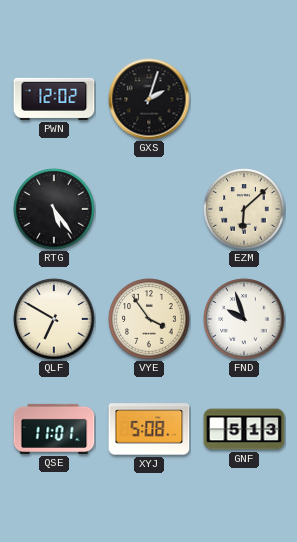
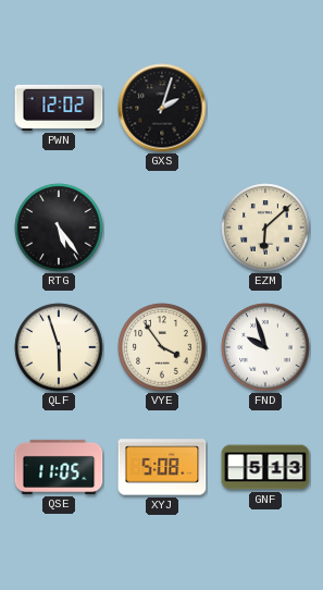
QLF: 6:50 -> 5:57
QSE: 11:01 -> 11:05
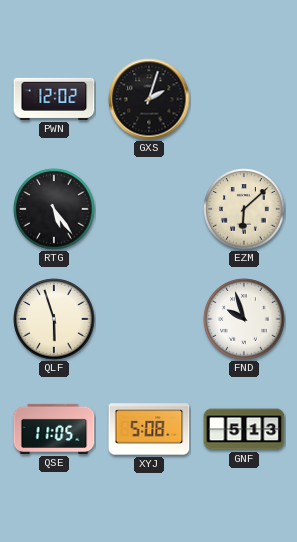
VYE: 3:54 -> none
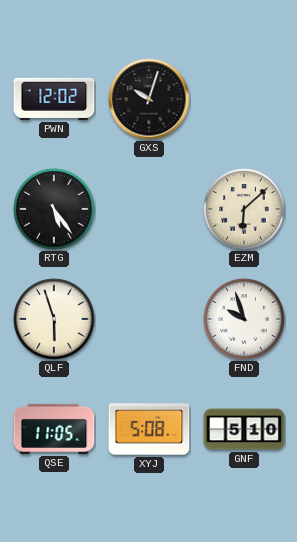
GXS: 2:03 -> 10:03
GNF: 5:13 -> 5:10
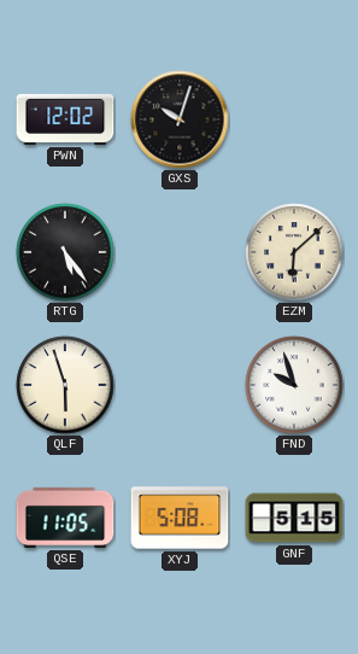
GNF: 5:10 -> 5:15
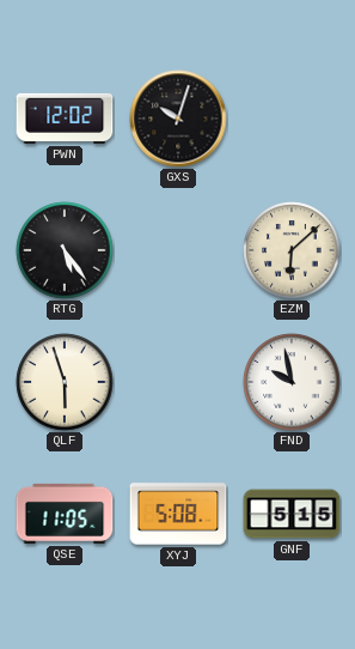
FND: 9:57 -> 9:58
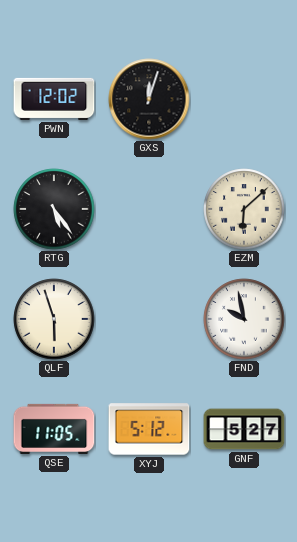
GXS: 10:03 -> 12:03
XYJ: 5:08 -> 5:12
GNF: 5:15 -> 5:27
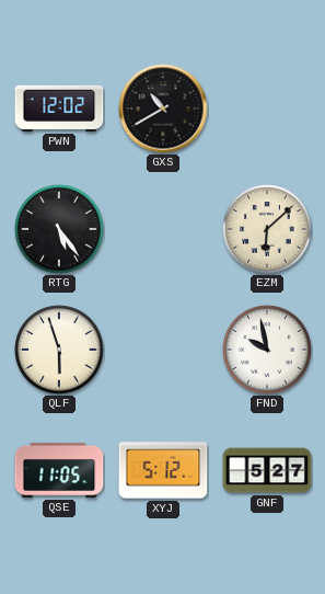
GXS: 12:03 -> 10:40
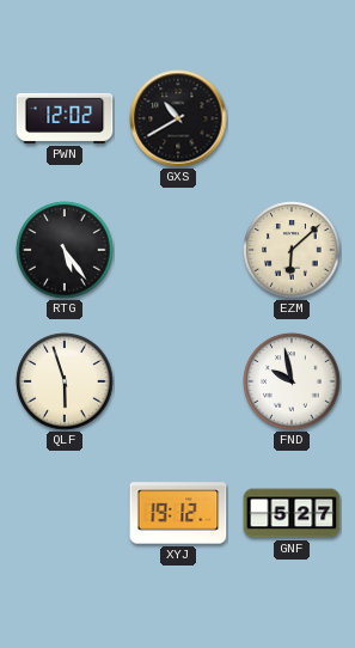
QSE: 11:05 -> none
XYJ: 5:12 -> 19:12
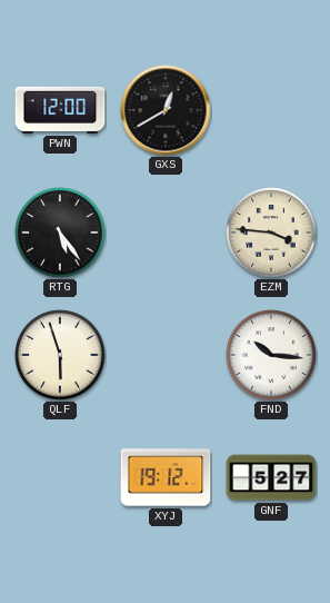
PWN: 12:02 -> 12:00
GXS: 10:40 -> 12:40
EZM: 6:08 -> 3:46
FND: 9:58 -> 10:16
